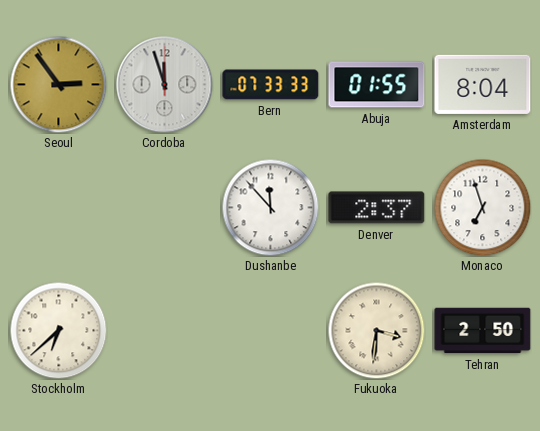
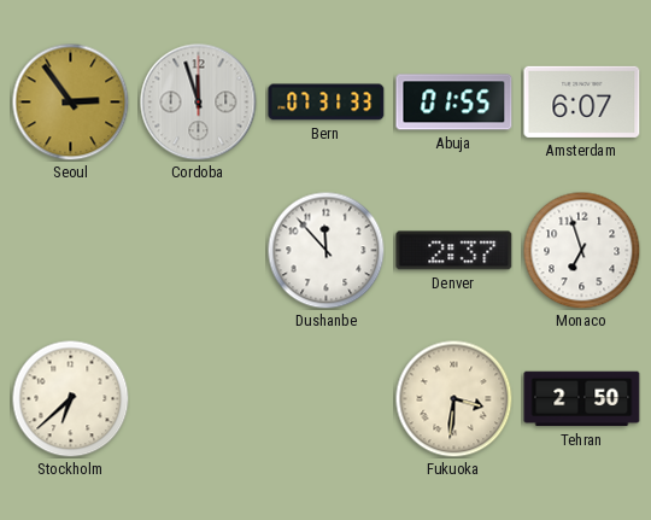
Bern: 07:33 -> 07:31
Amsterdam: 8:04 -> 6:07
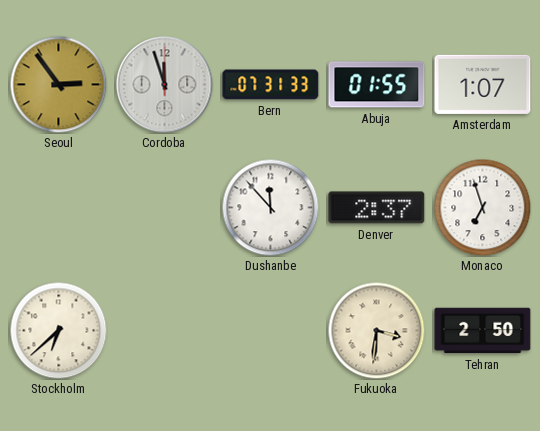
Amsterdam: 6:07 -> 1:07
